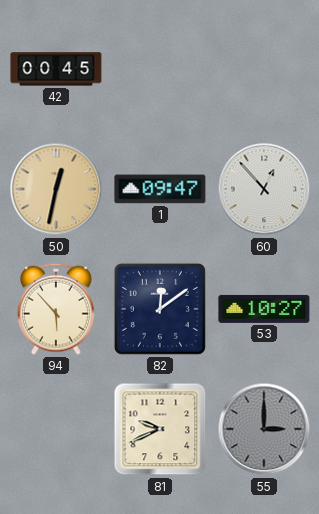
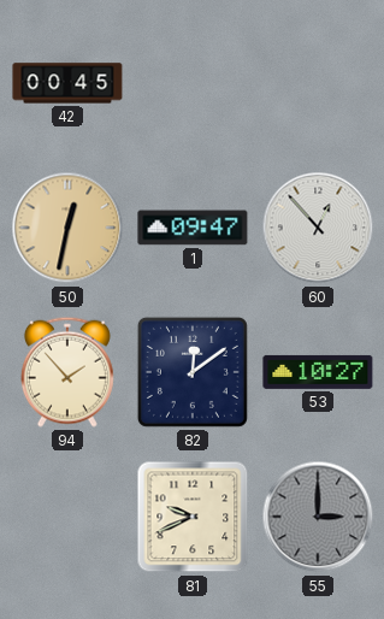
94: 5:53 -> 1:53
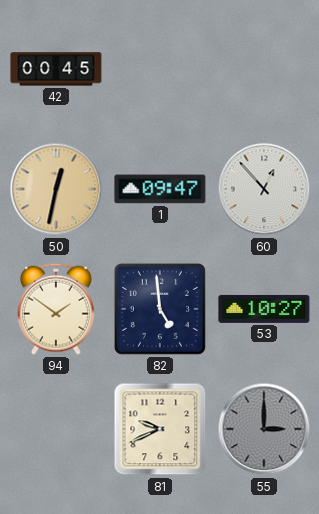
94: 1:53 -> 1:51
82: 12:09 -> 4:59
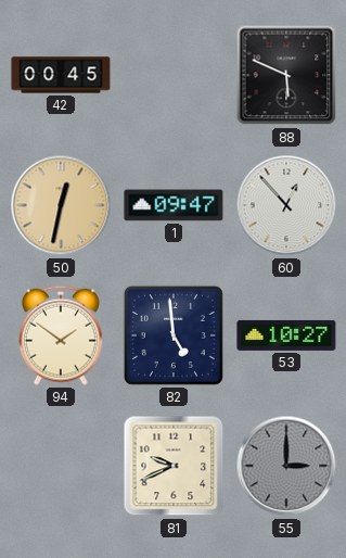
88: none -> 5:49
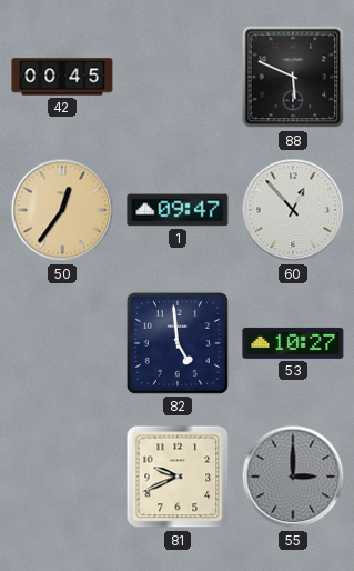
50: 12:32 -> 12:36
94: 1:51 -> none
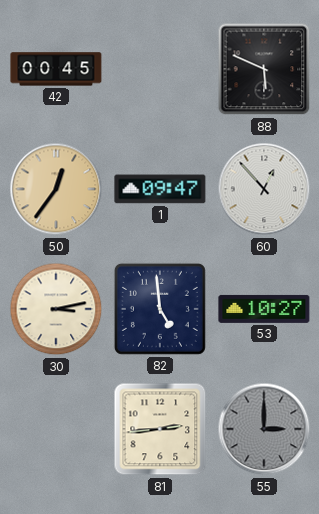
30: none -> 3:13
81: 9:41 -> 2:44
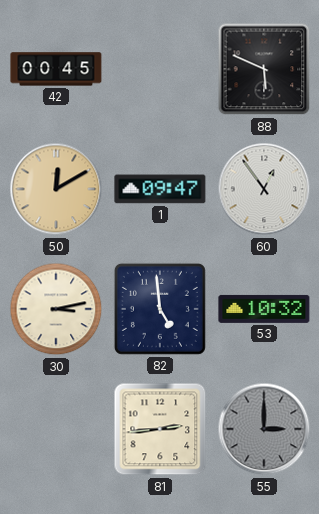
50: 12:36 -> 12:10
60: 12:53 -> 12:54
53: 10:27 -> 10:32
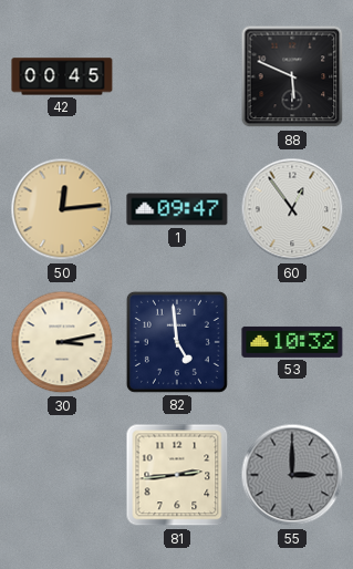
50: 12:10 -> 12:14
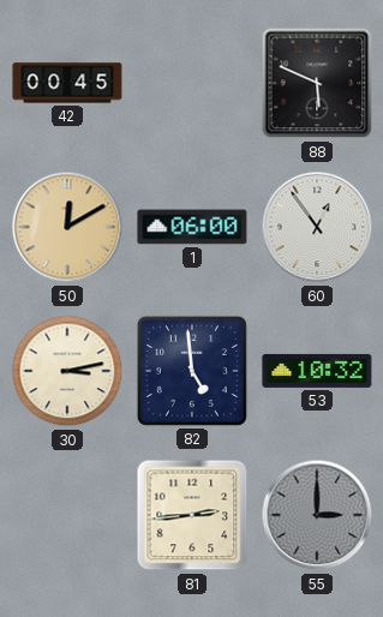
50: 12:14 -> 12:10
1: 09:47 -> 06:00
